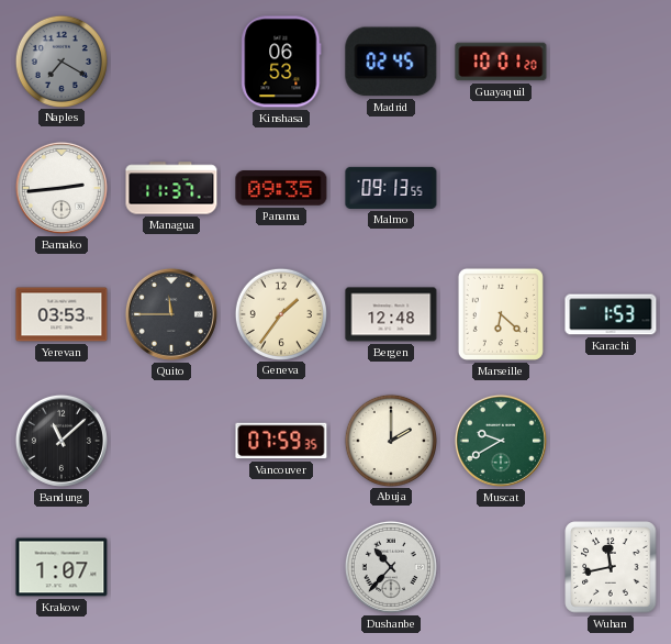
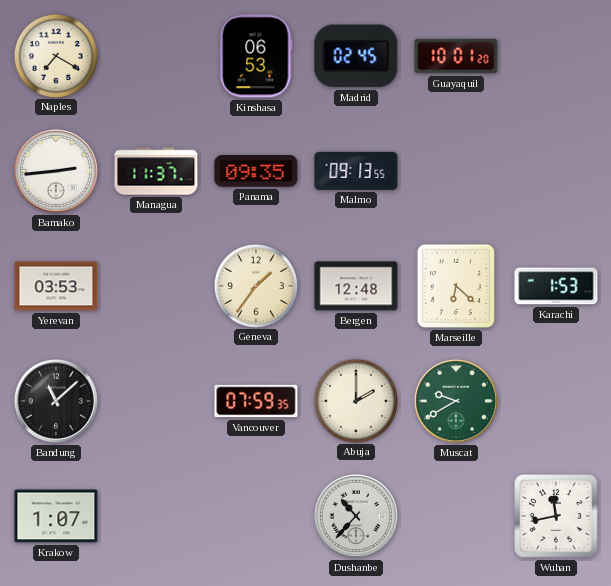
Naples dial: grey -> cream
Quito: 11:45 -> none
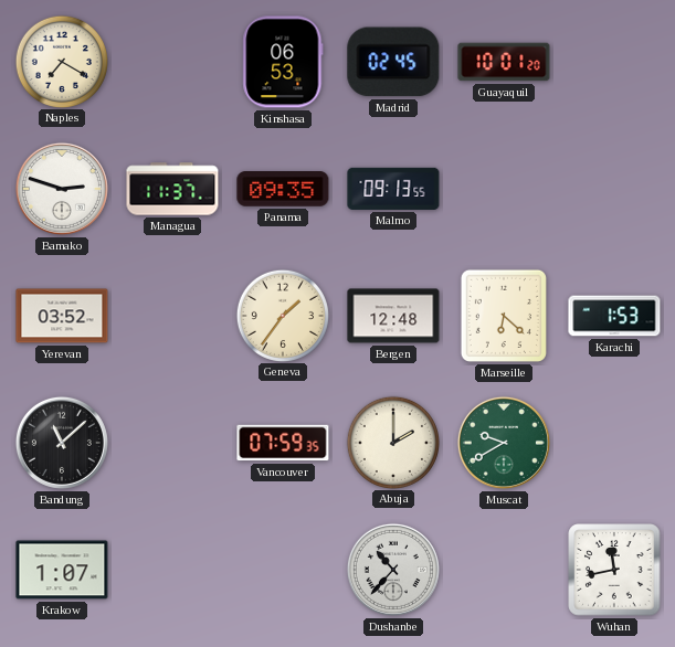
Bamako: 2:44 -> 2:48
Yerevan: 03:53 -> 03:52
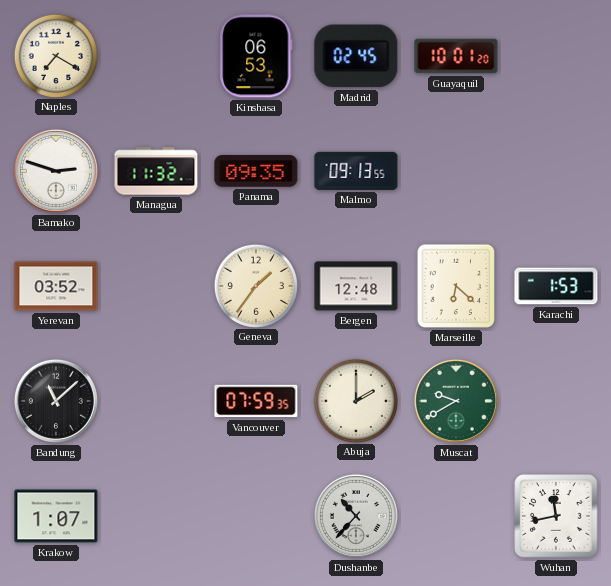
Managua: 11:37 -> 11:32
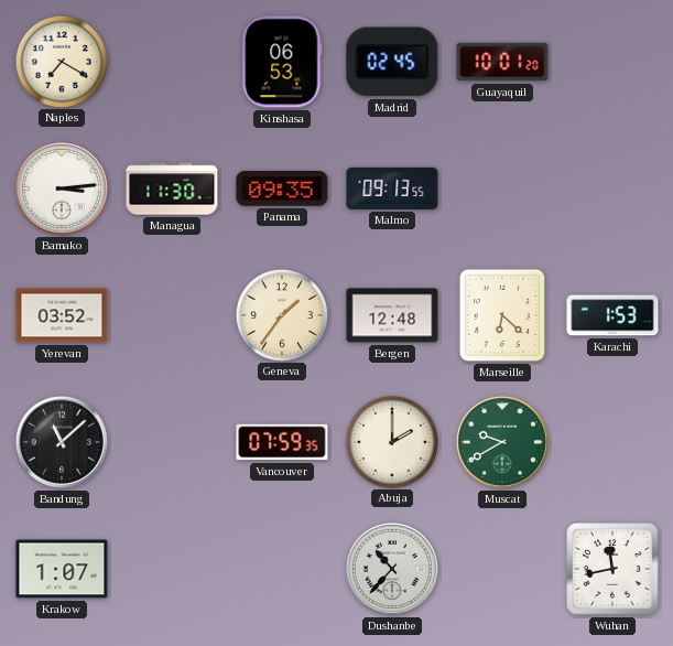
Bamako: 2:48 -> 3:14
Managua: 11:32 -> 11:30
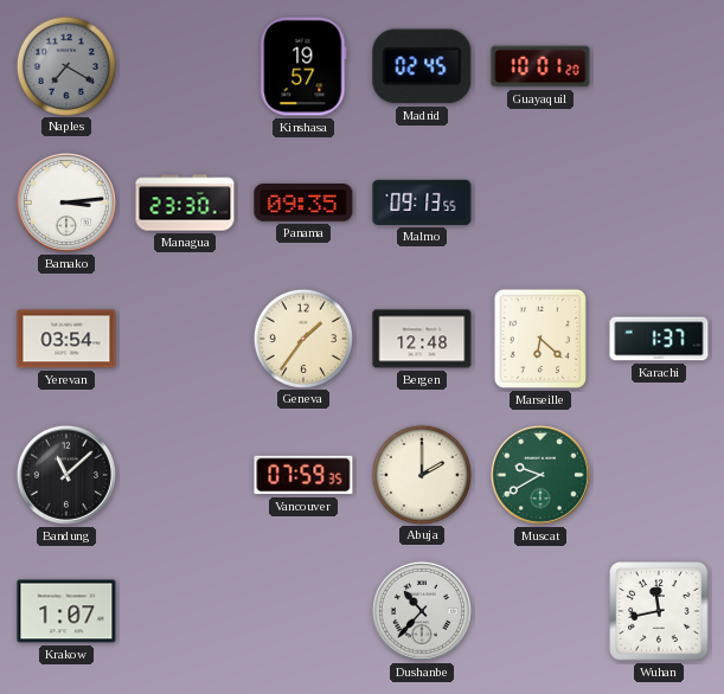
Naples dial: cream -> grey
Kinshasa: 06:53 -> 19:57
Managua: 11:30 -> 23:30
Yerevan: 03:52 -> 03:54
Karachi: 1:53 -> 1:37
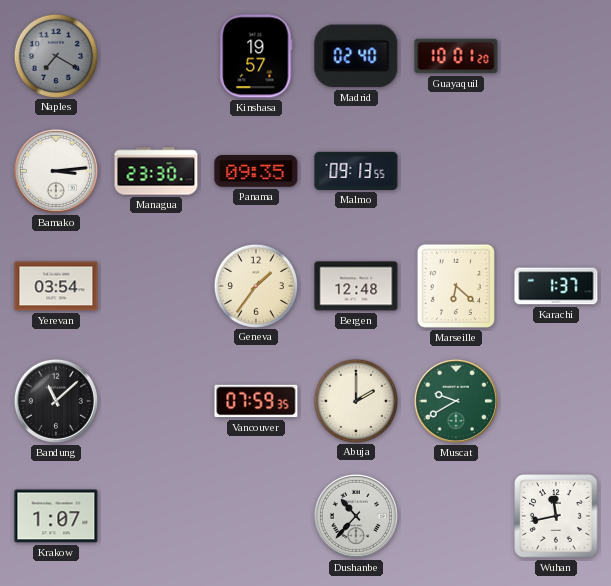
Madrid: 02:45 -> 02:40
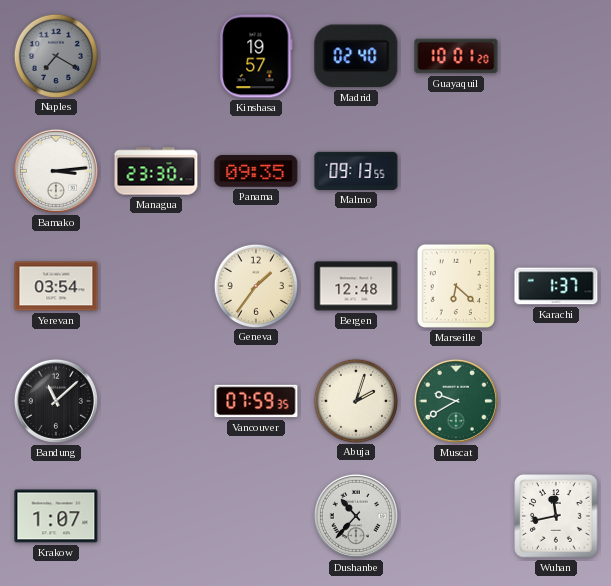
Abuja: 2:00 -> 2:03
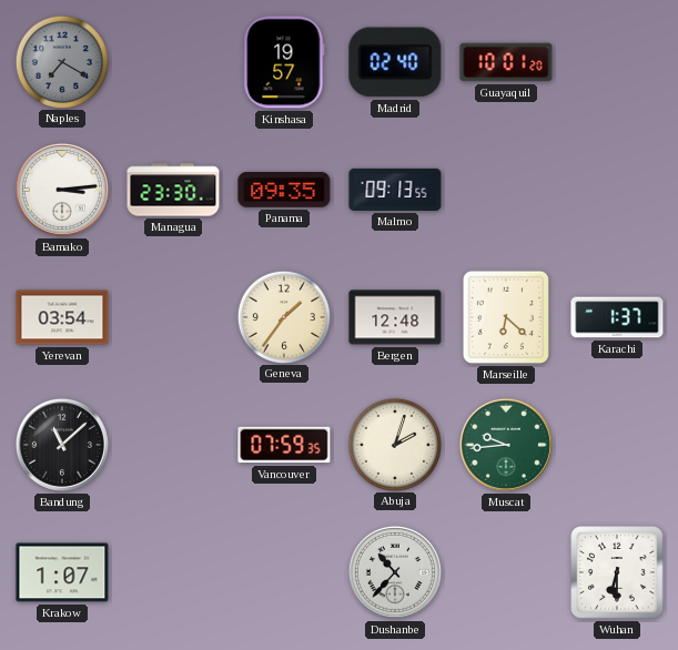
Muscat: 9:40 -> 9:44
Wuhan: 11:43 -> 6:30
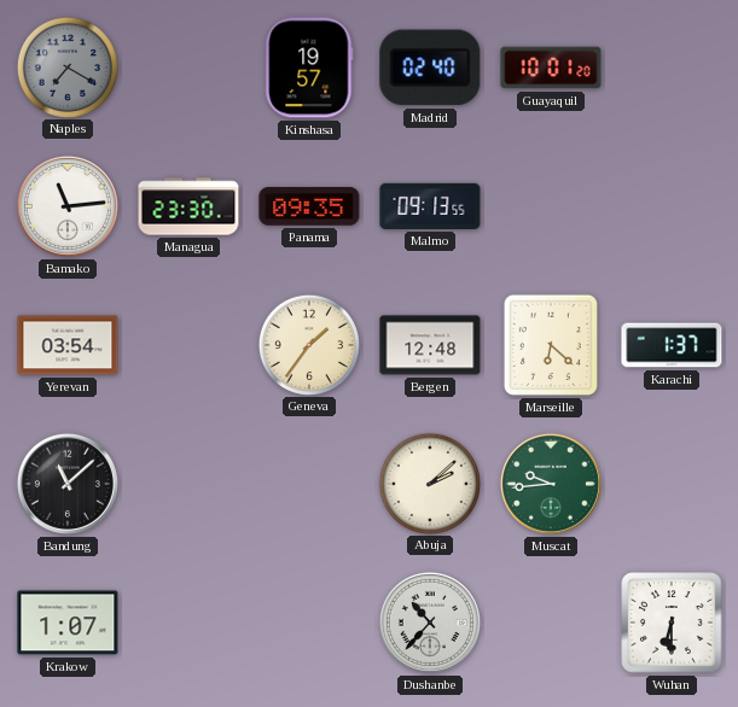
Bamako: 3:14 -> 11:14
Vancouver: 07:59 -> none
Abuja: 2:03 -> 2:08
